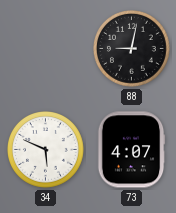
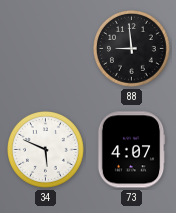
88: 9:02 -> 8:59
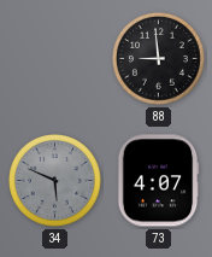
34 dial: white -> grey
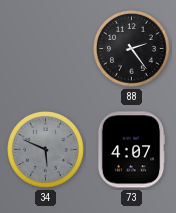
88: 8:59 -> 2:24
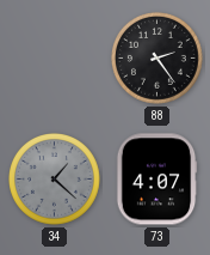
34: 5:49 -> 1:22
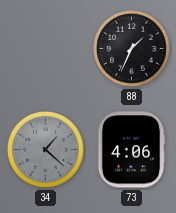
88: 2:24 -> 1:34
73: 4:07 -> 4:06
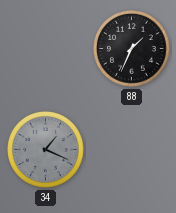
34: 1:22 -> 1:19
73: 4:06 -> none
